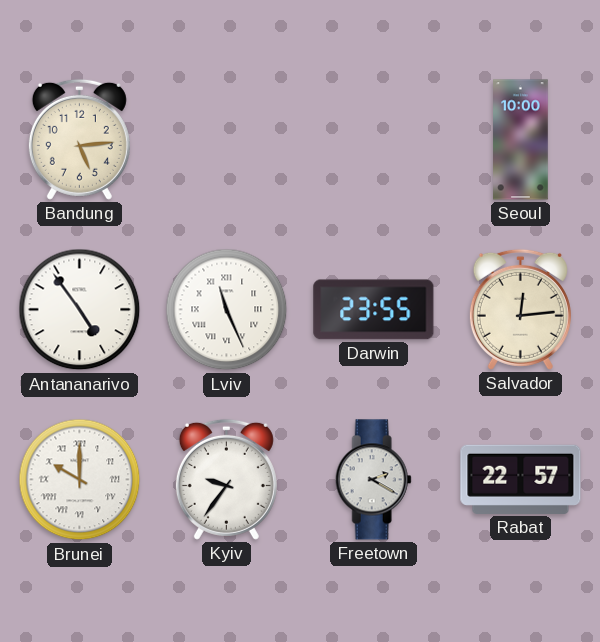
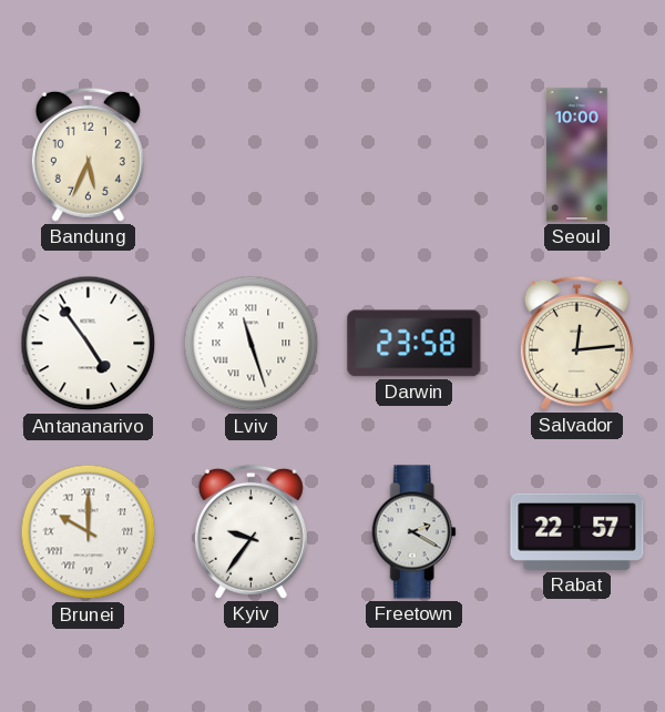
Bandung: 5:14 -> 5:34
Lviv: 11:26 -> 11:27
Darwin: 23:55 -> 23:58
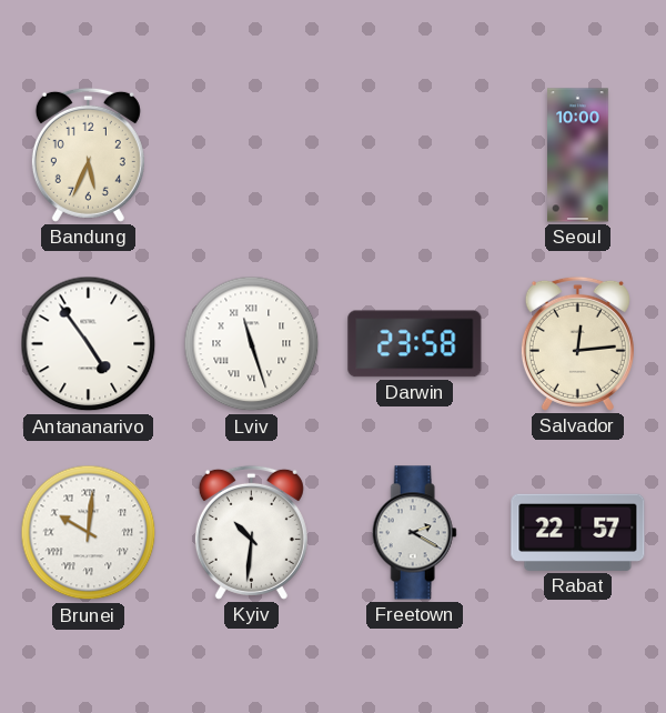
Brunei: 10:00 -> 10:01
Kyiv: 9:36 -> 10:31
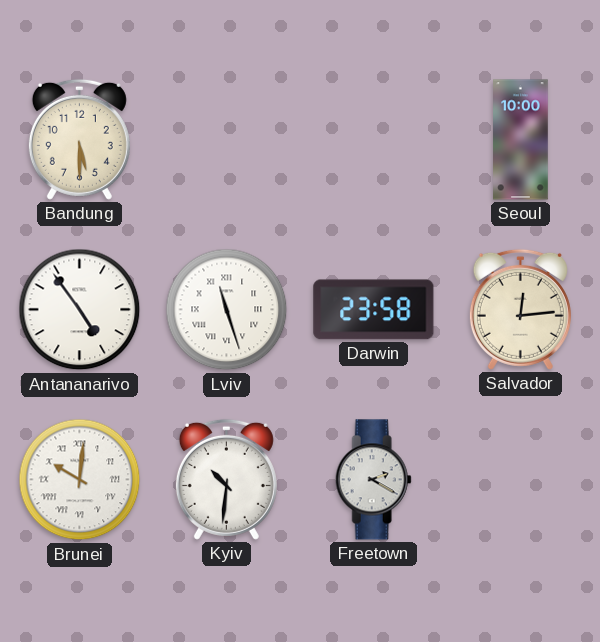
Bandung: 5:34 -> 5:30
Rabat: 22:57 -> none
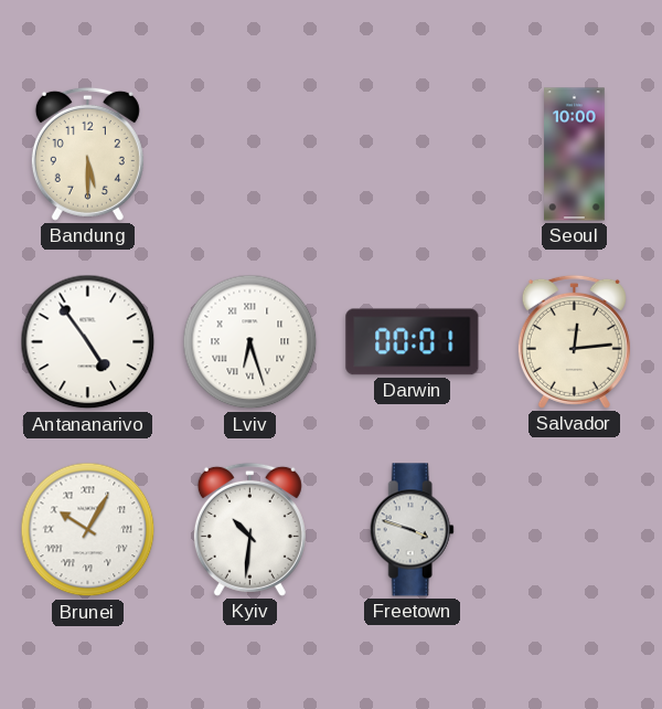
Lviv: 11:27 -> 6:27
Darwin: 23:58 -> 00:01
Brunei: 10:01 -> 10:05
Freetown: 2:20 -> 3:48
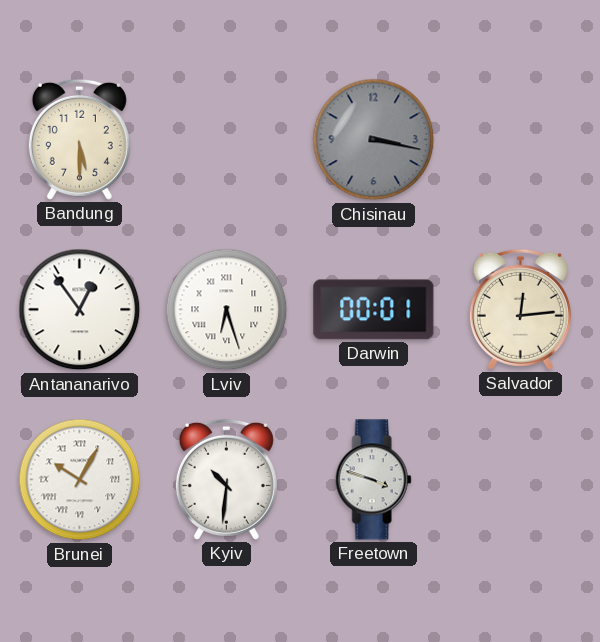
Chisinau: none -> 3:17
Seoul: 10:00 -> none
Antananarivo: 4:54 -> 12:54
